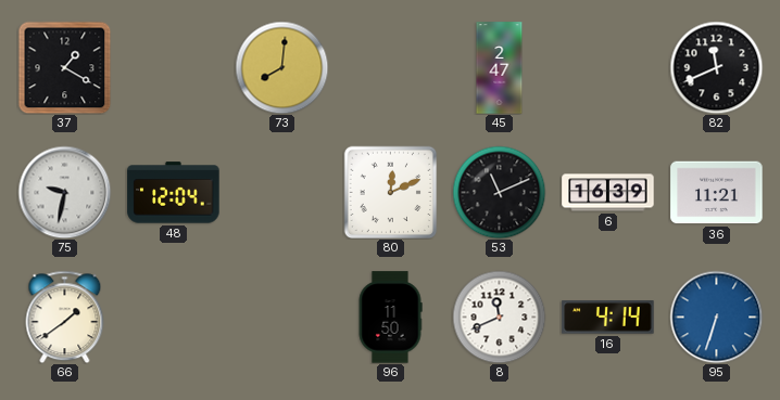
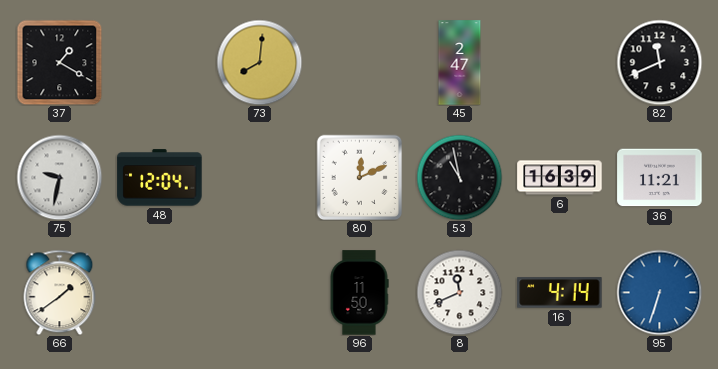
53: 11:11 -> 10:58
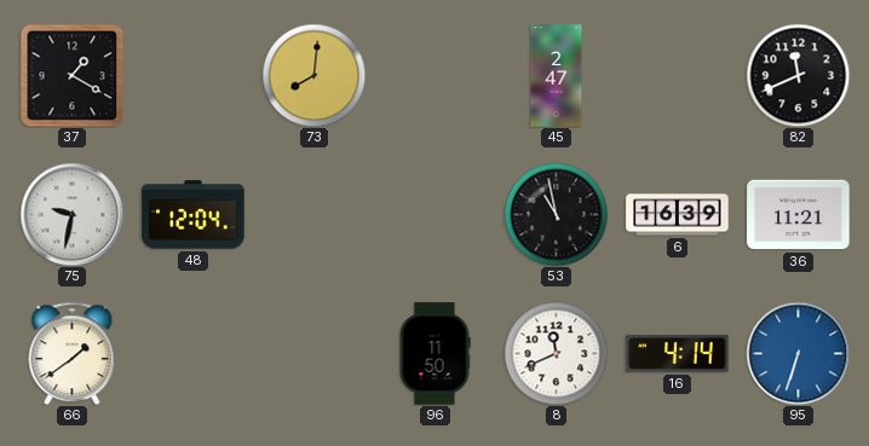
80: 12:11 -> none
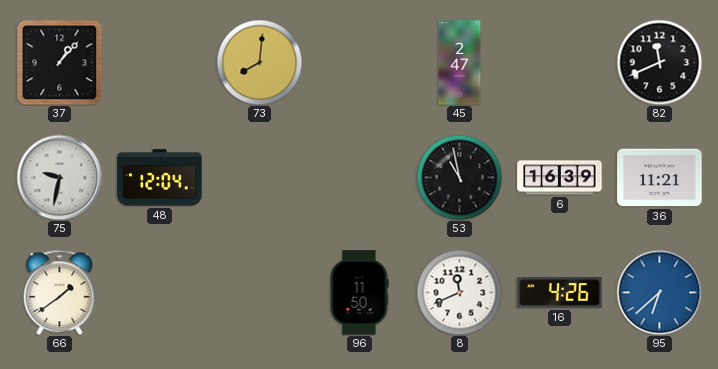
37: 1:20 -> 1:07
16: 4:14 -> 4:26
95: 6:33 -> 6:38
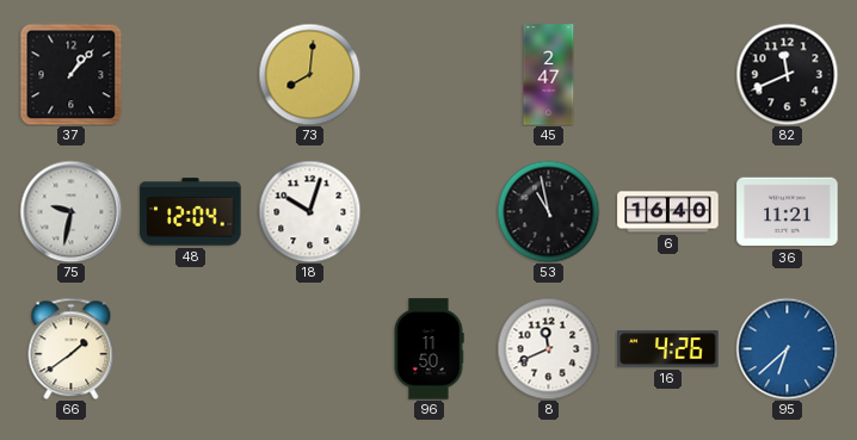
18: none -> 10:03
6: 16:39 -> 16:40
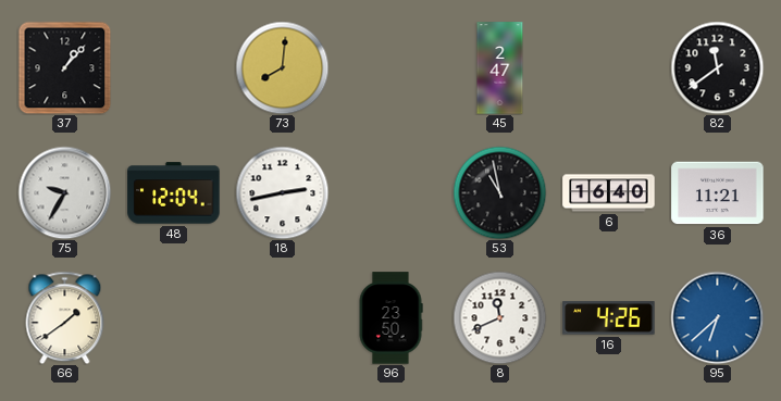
82: 11:41 -> 11:39
75: 9:32 -> 9:35
18: 10:03 -> 2:43
96: 11:50 -> 23:50
